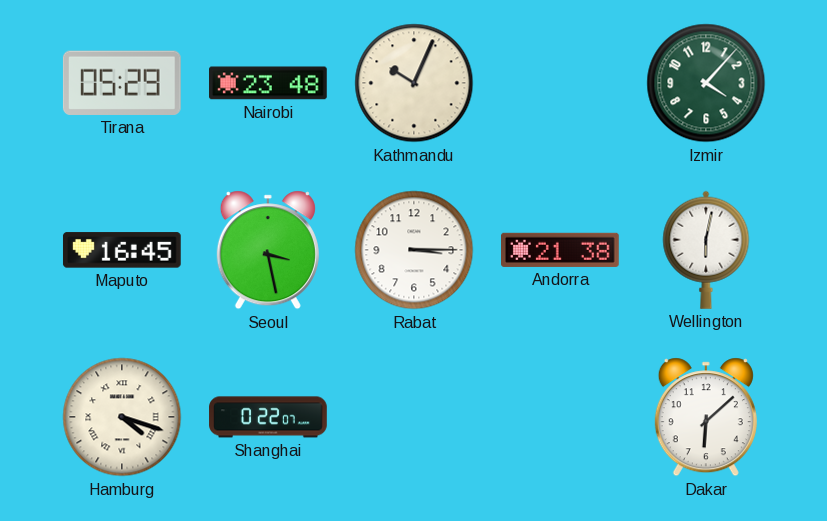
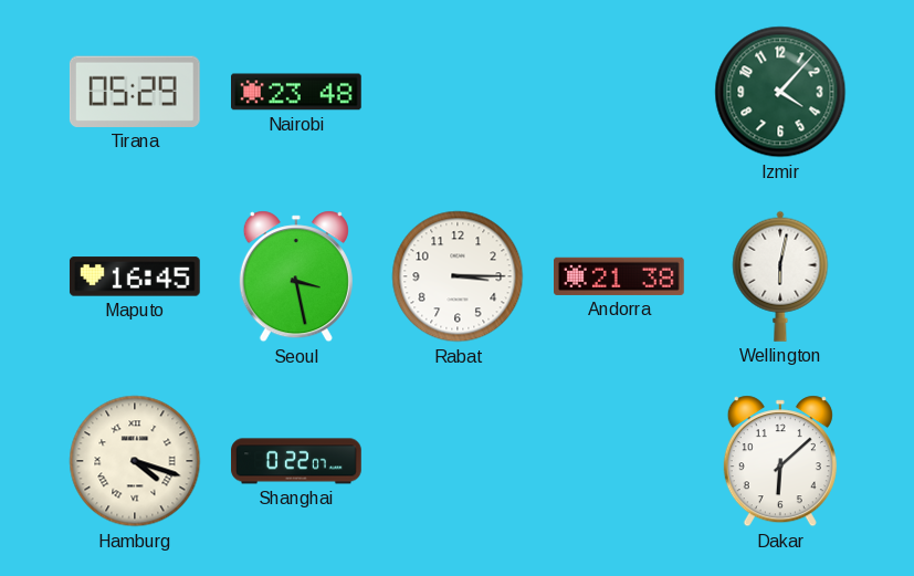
Kathmandu: 10:04 -> none
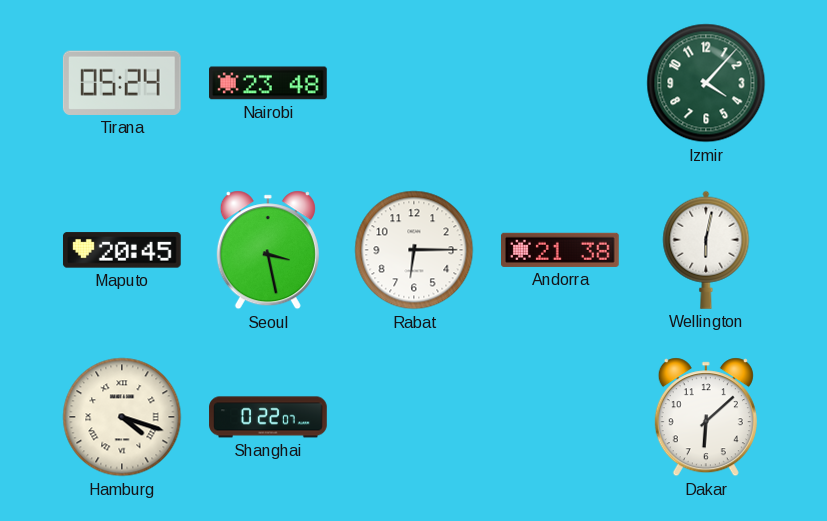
Tirana: 05:29 -> 05:24
Maputo: 16:45 -> 20:45
Rabat: 3:15 -> 6:15
